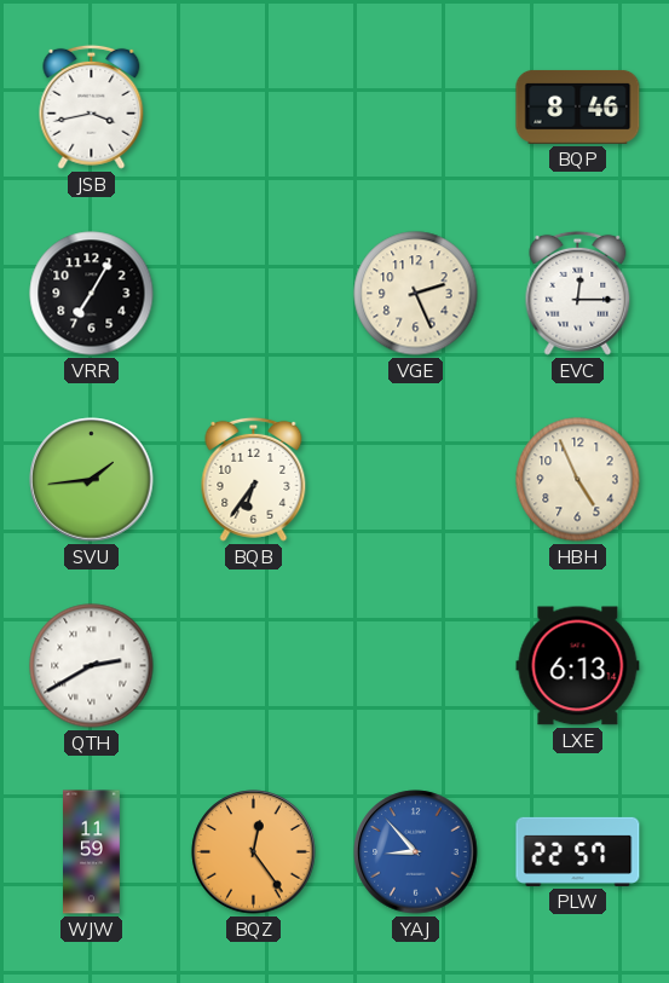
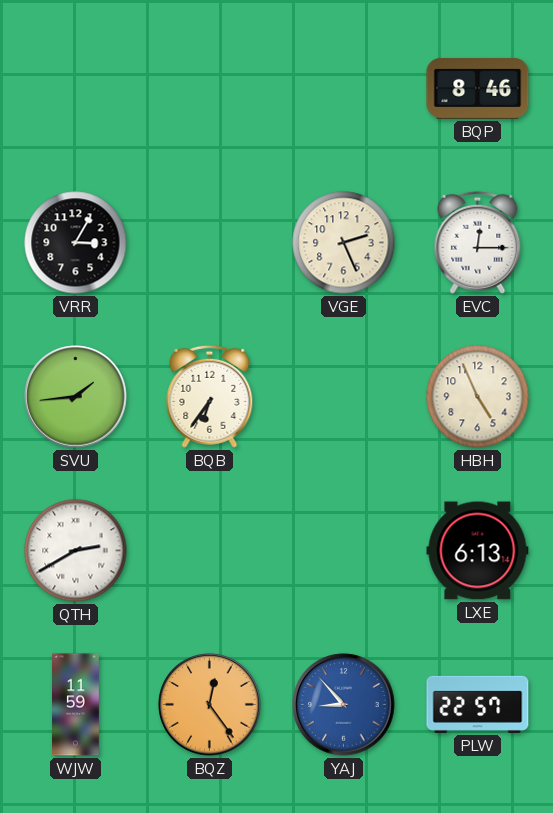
JSB: 3:43 -> none
VRR: 7:05 -> 3:05
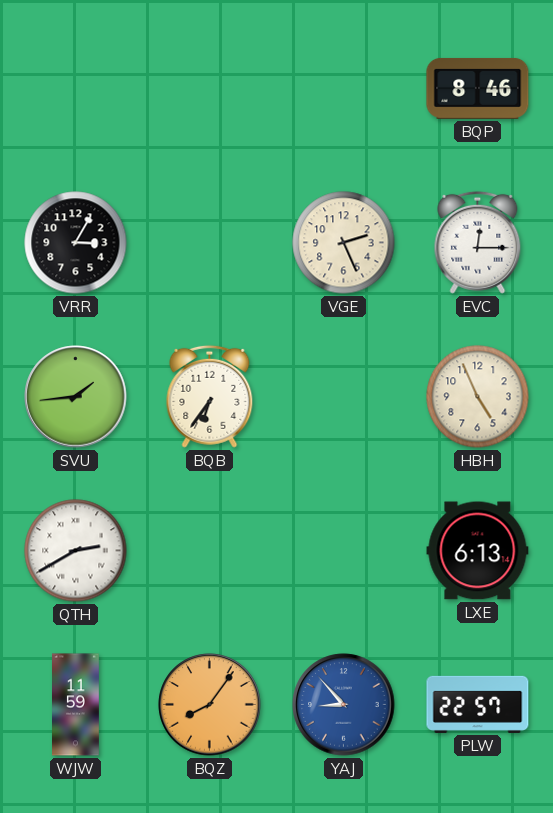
BQZ: 12:24 -> 8:06
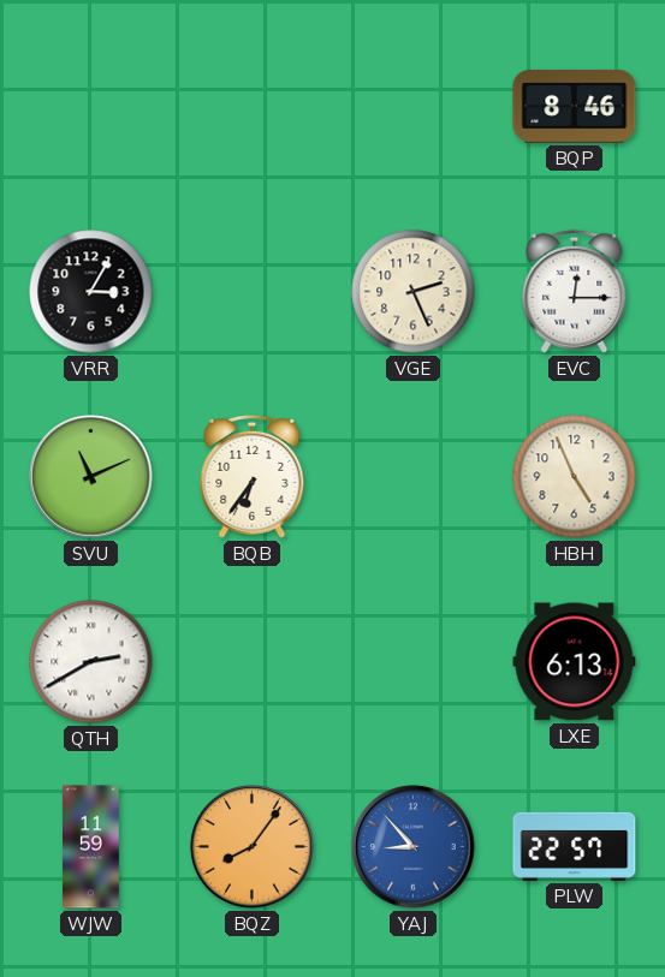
SVU: 1:44 -> 11:11
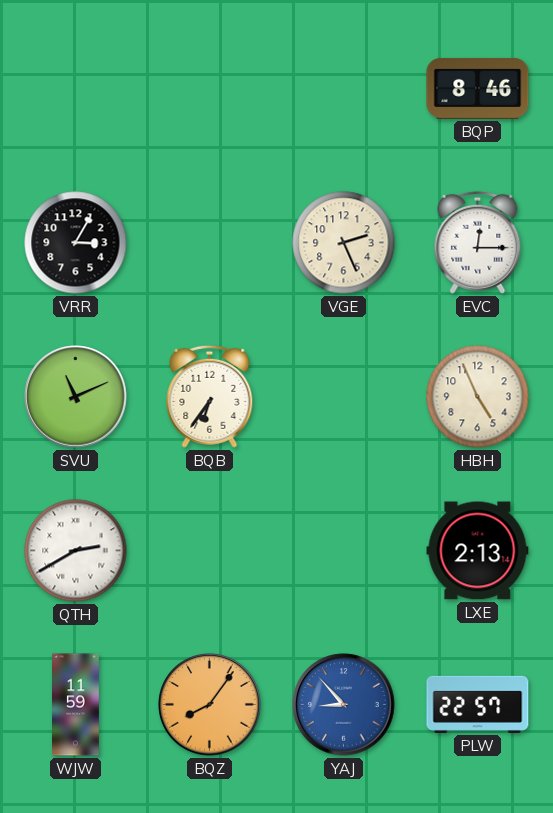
LXE: 6:13 -> 2:13
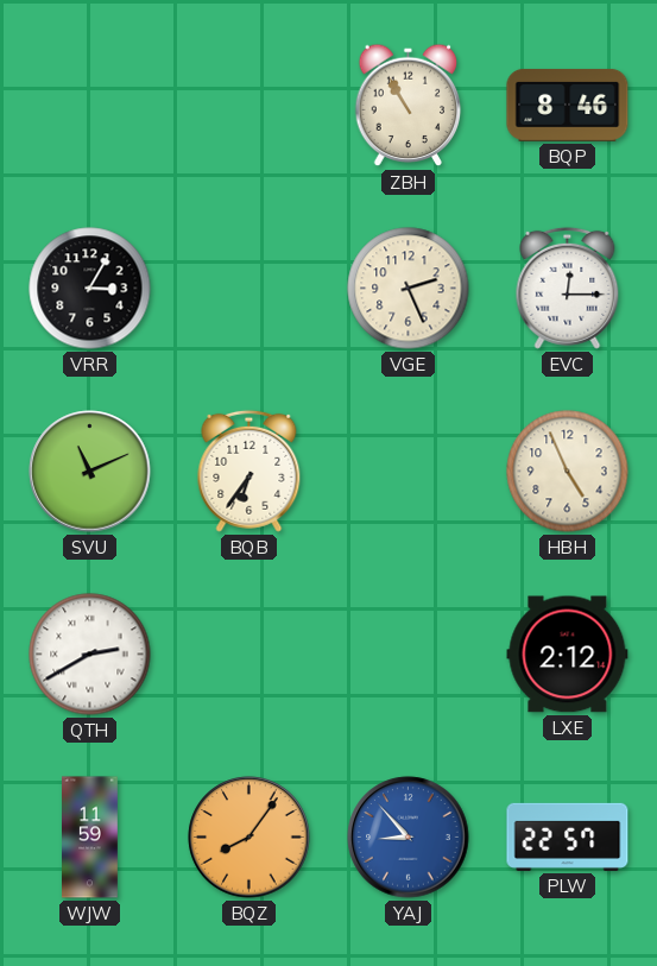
ZBH: none -> 10:55
LXE: 2:13 -> 2:12
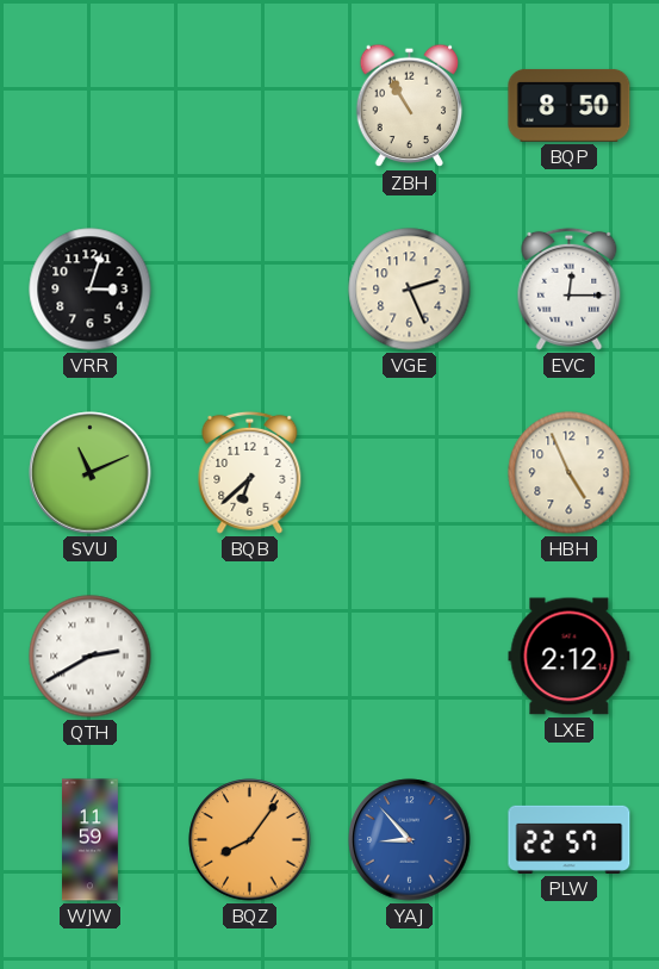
BQP: 8:46 -> 8:50
VRR: 3:05 -> 3:03
BQB: 6:36 -> 6:38
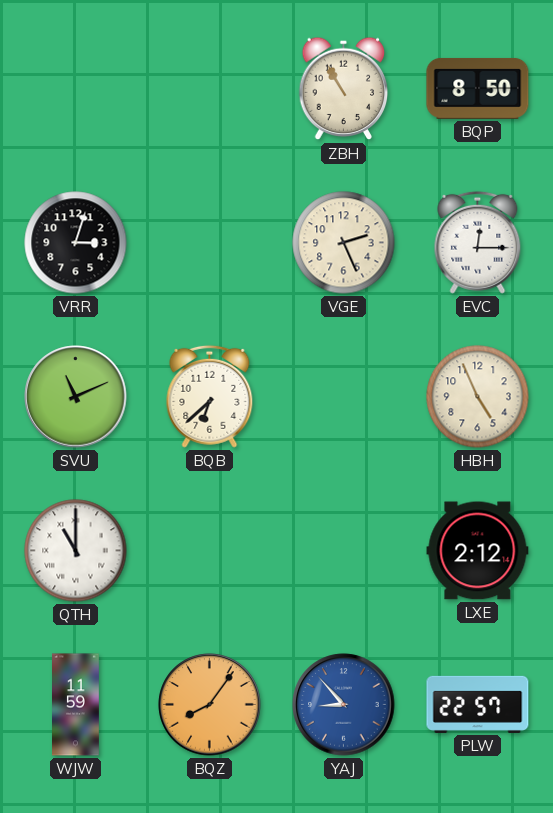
QTH: 2:40 -> 11:00
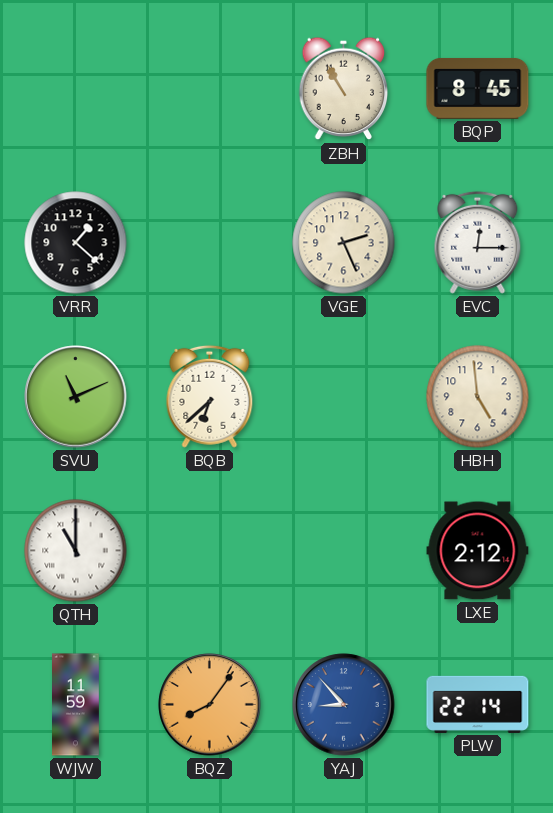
BQP: 8:50 -> 8:45
VRR: 3:03 -> 1:22
HBH: 4:56 -> 4:59
PLW: 22:57 -> 22:14
